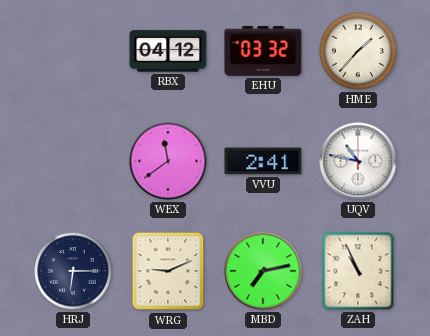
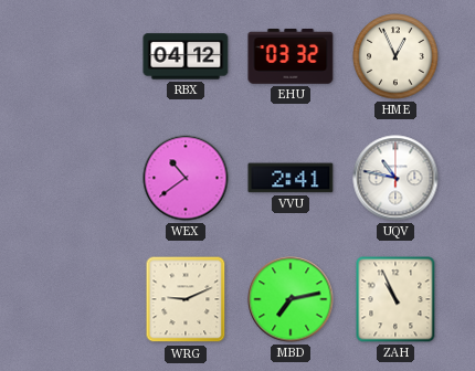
HME: 1:37 -> 12:56
WEX: 11:39 -> 10:39
HRJ: 6:15 -> none
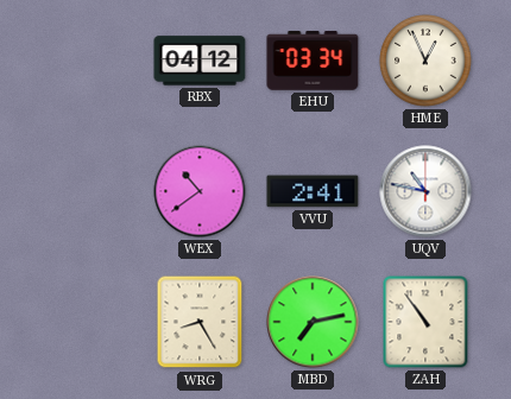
EHU: 03:32 -> 03:34
WRG: 9:11 -> 8:25
ZAH: 10:56 -> 10:54
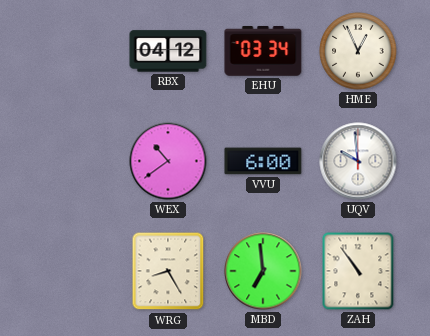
VVU: 2:41 -> 6:00
UQV: 10:47 -> 9:59
MBD: 7:13 -> 6:59
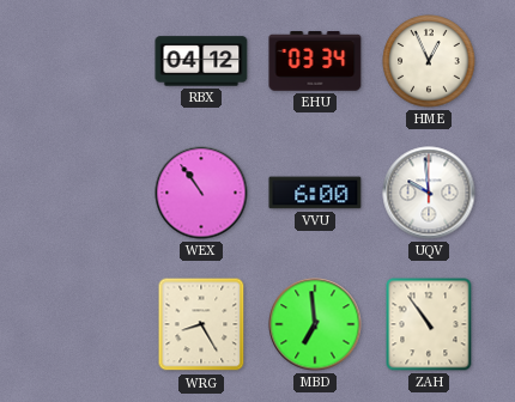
WEX: 10:39 -> 10:54
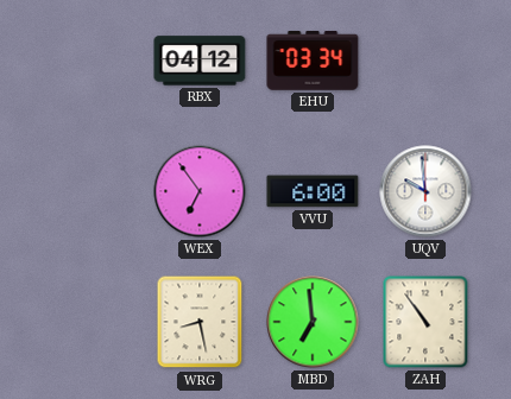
HME: 12:56 -> none
WEX: 10:54 -> 6:54
WRG: 8:25 -> 8:28
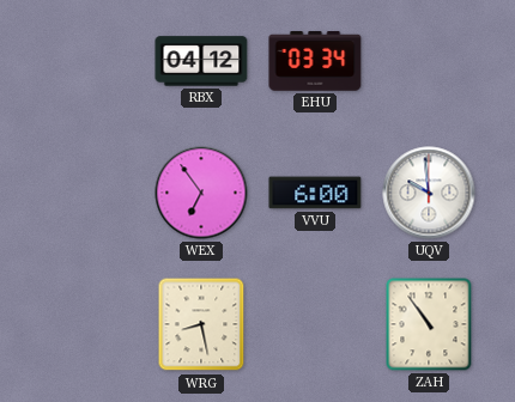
MBD: 6:59 -> none
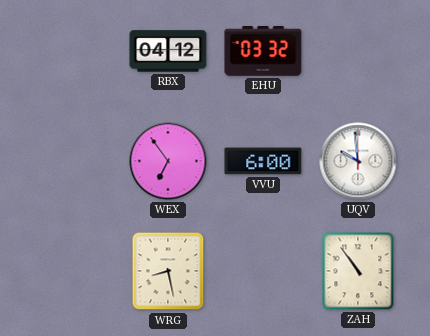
EHU: 03:34 -> 03:32
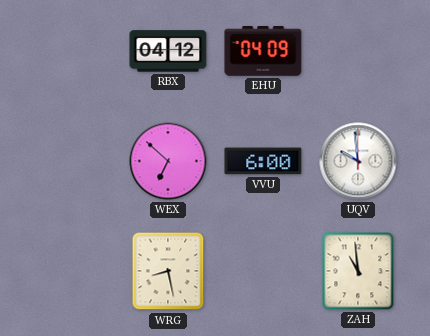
EHU: 03:32 -> 04:09
WEX: 6:54 -> 6:52
ZAH: 10:54 -> 10:59
